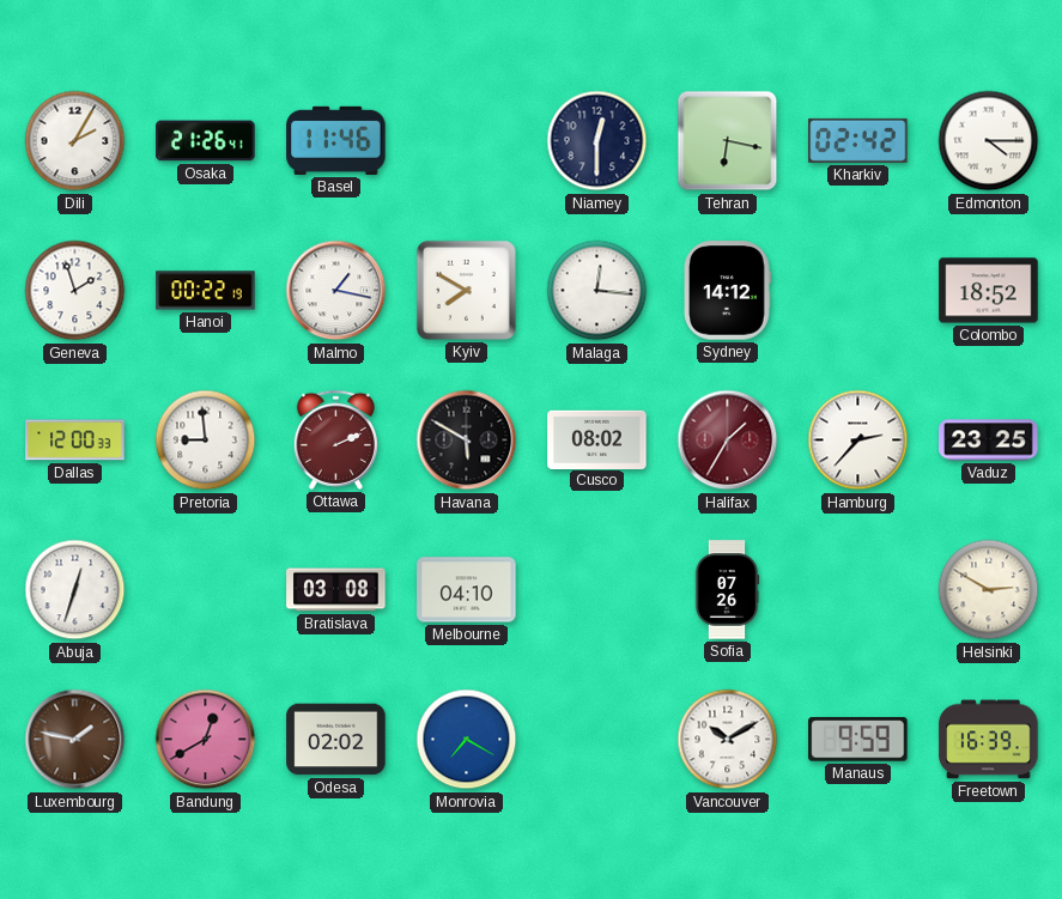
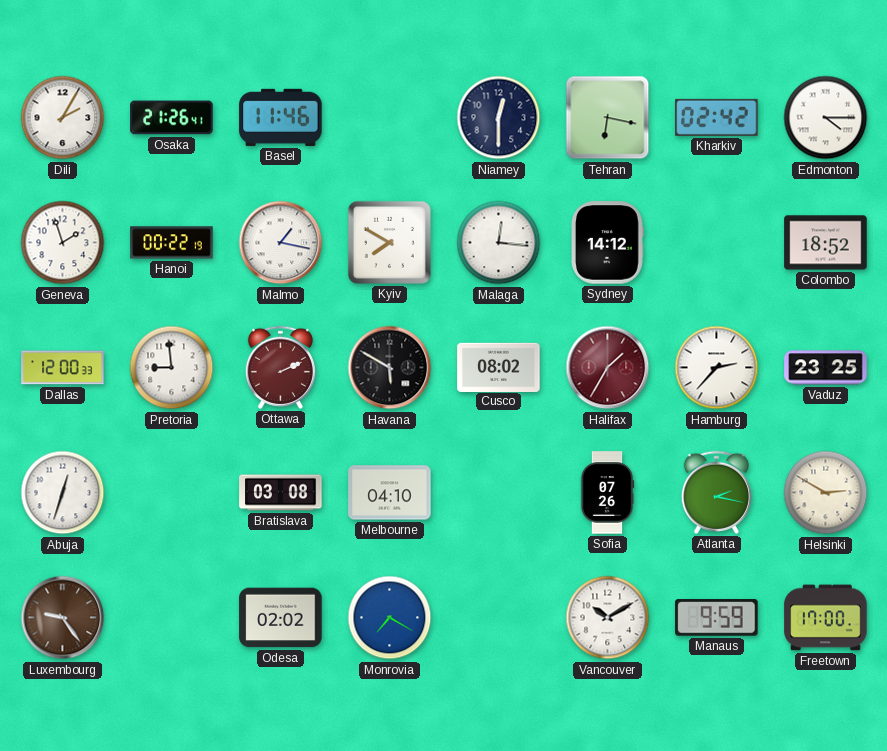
Atlanta: none -> 2:17
Luxembourg: 1:47 -> 9:24
Bandung: 12:40 -> none
Freetown: 16:39 -> 17:00
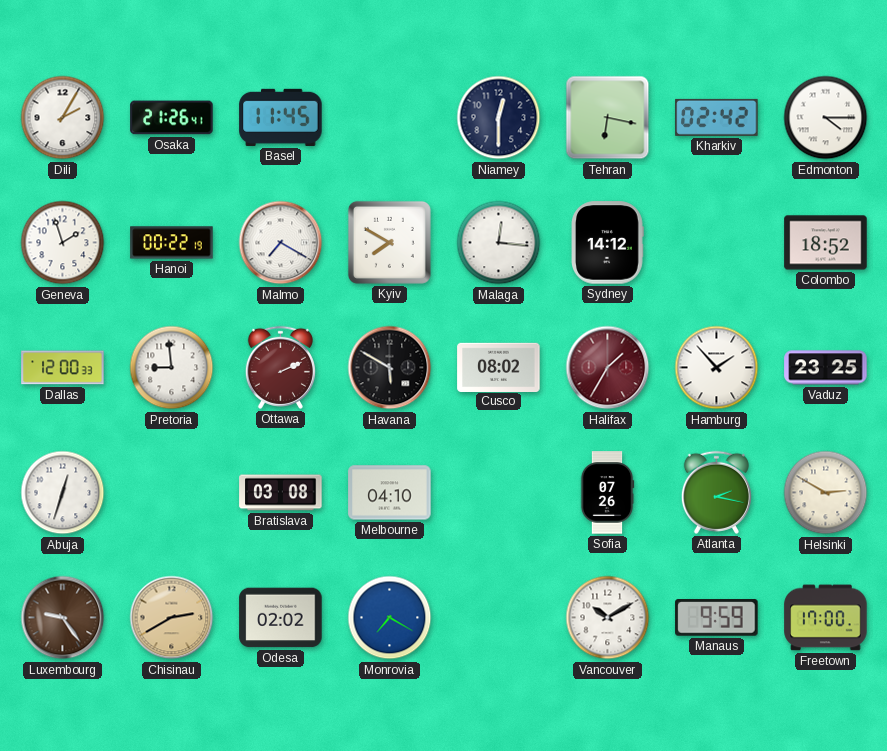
Basel: 11:46 -> 11:45
Malmo: 1:17 -> 7:20
Hamburg: 2:37 -> 1:53
Chisinau: none -> 2:40
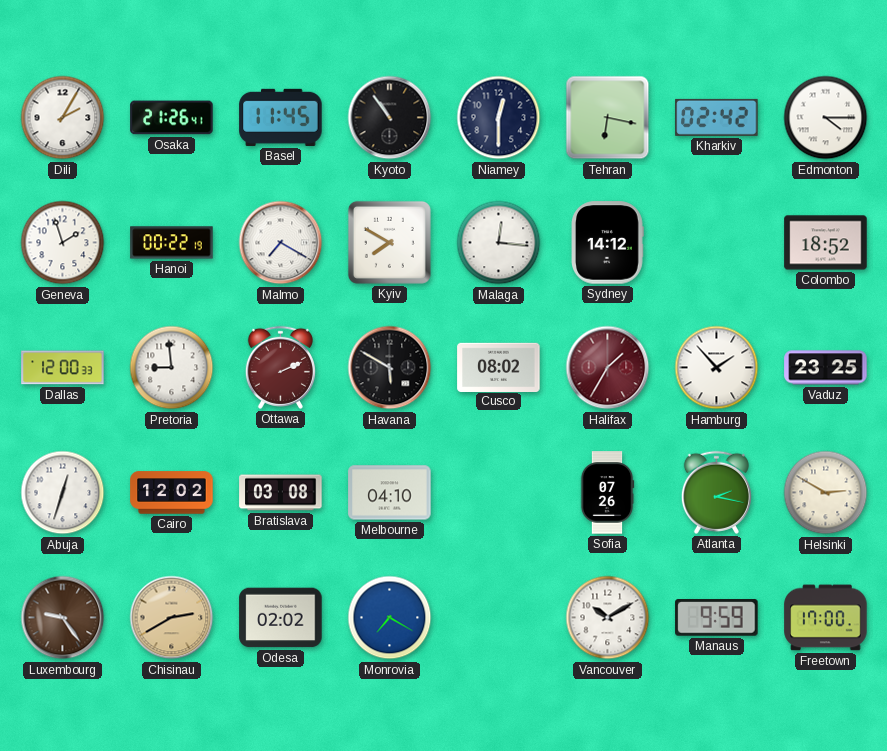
Kyoto: none -> 10:54
Cairo: none -> 12:02
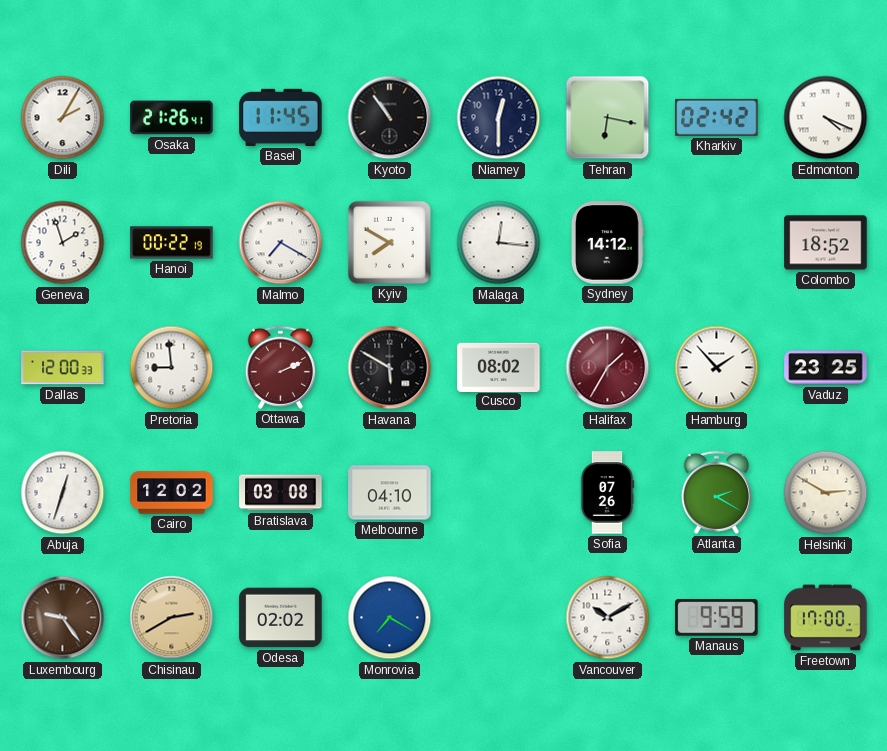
Edmonton: 4:15 -> 4:19
Atlanta: 2:17 -> 2:20
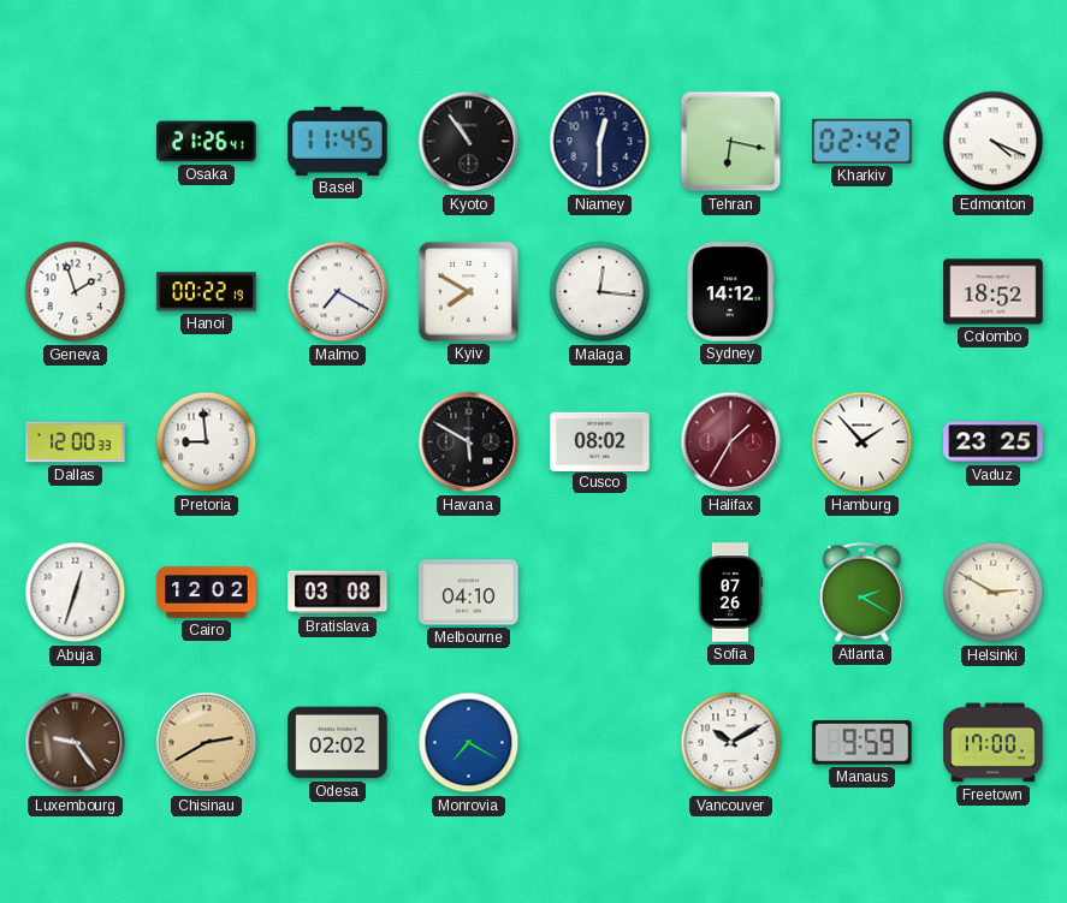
Dili: 2:05 -> none
Ottawa: 2:11 -> none
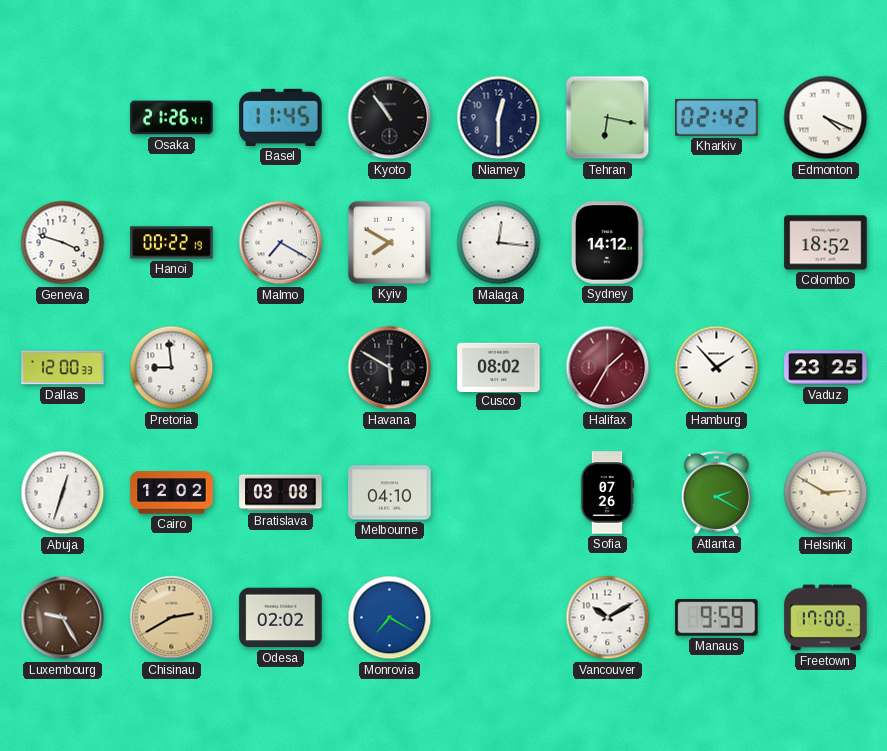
Geneva: 1:57 -> 3:48
Luxembourg: 9:24 -> 9:25
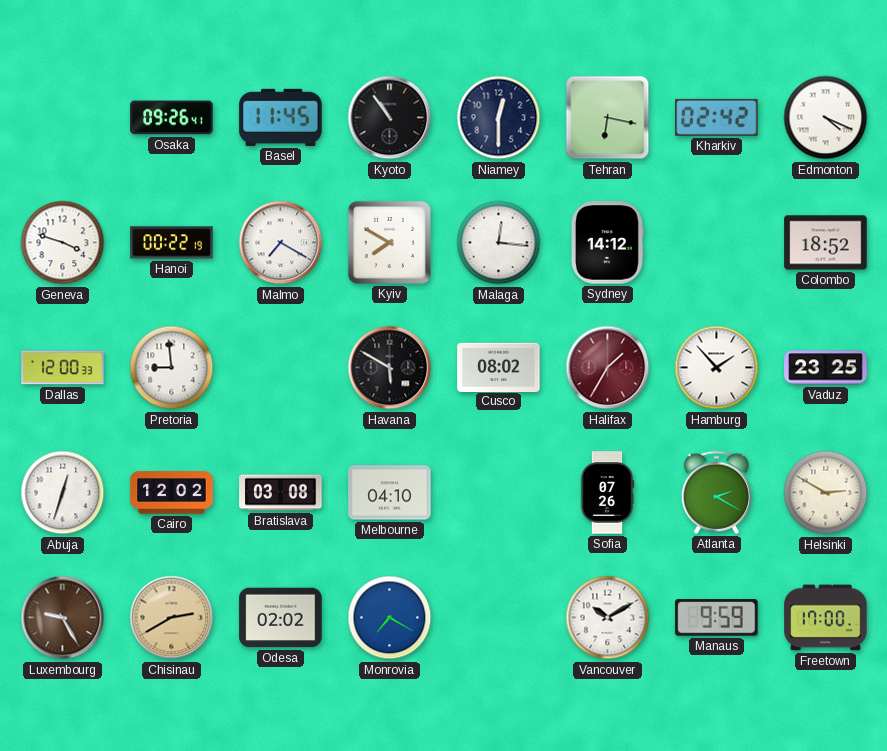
Osaka: 21:26 -> 09:26
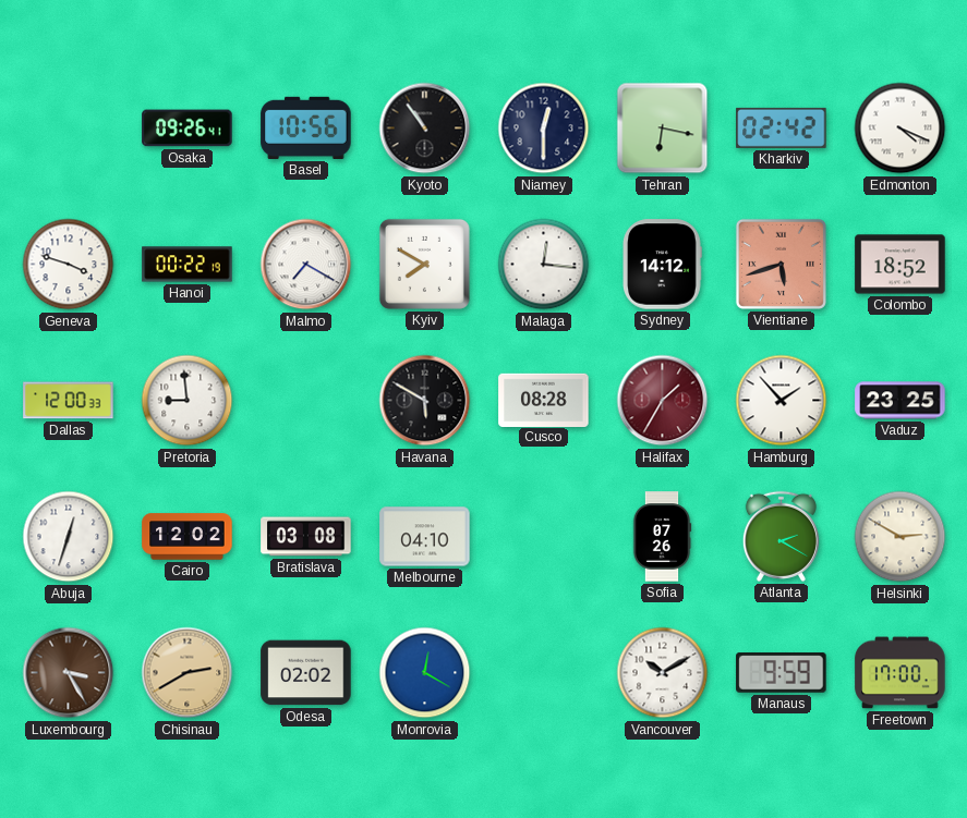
Basel: 11:45 -> 10:56
Vientiane: none -> 5:42
Cusco: 08:02 -> 08:28
Luxembourg: 9:25 -> 3:25
Monrovia: 7:20 -> 12:20
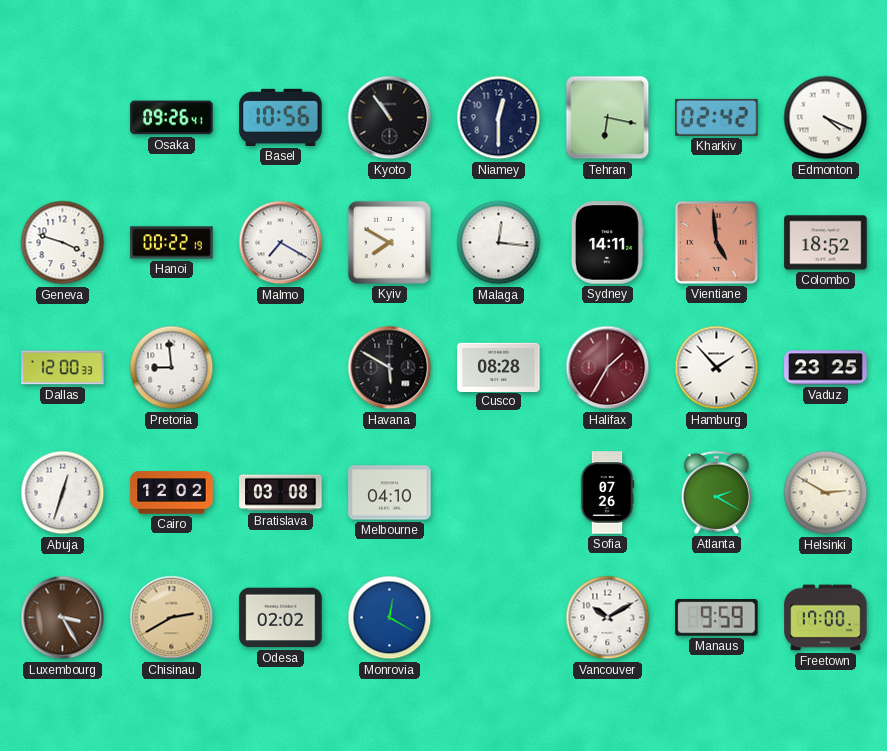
Sydney: 14:12 -> 14:11
Vientiane: 5:42 -> 4:59
